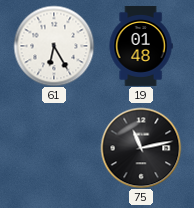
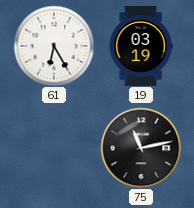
19: 01:48 -> 03:19
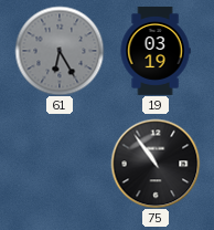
61 dial: white -> grey
75: 11:13 -> 10:54
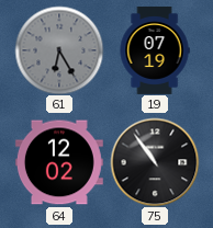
19: 03:19 -> 07:19
64: none -> 12:02
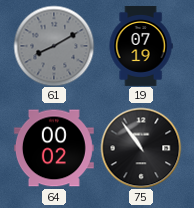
61: 6:25 -> 8:10
64: 12:02 -> 00:02
